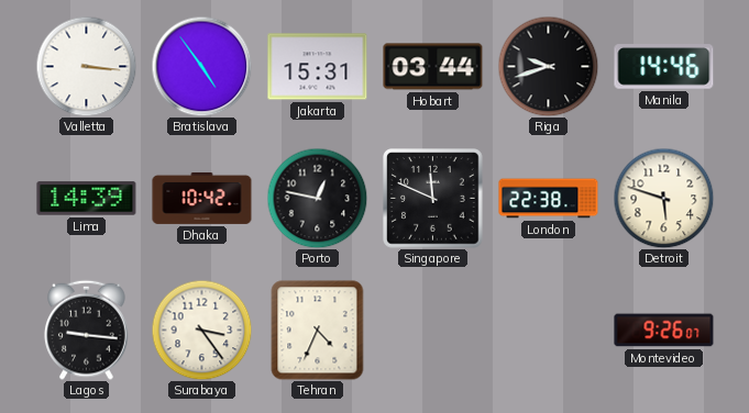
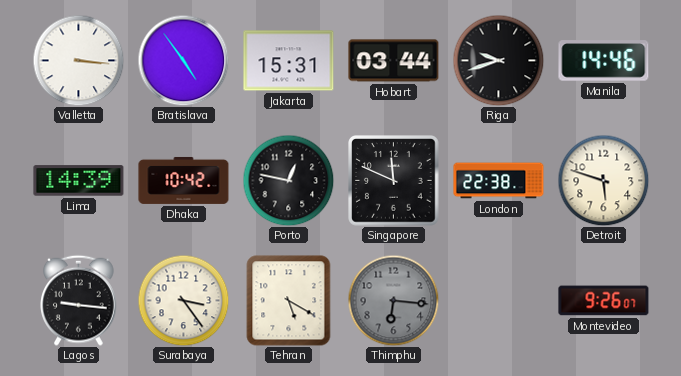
Tehran: 4:34 -> 5:20
Thimphu: none -> 6:16
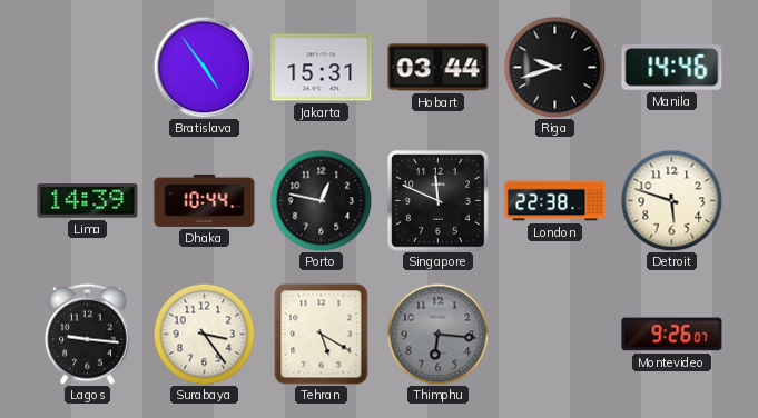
Valletta: 3:16 -> none
Dhaka: 10:42 -> 10:44
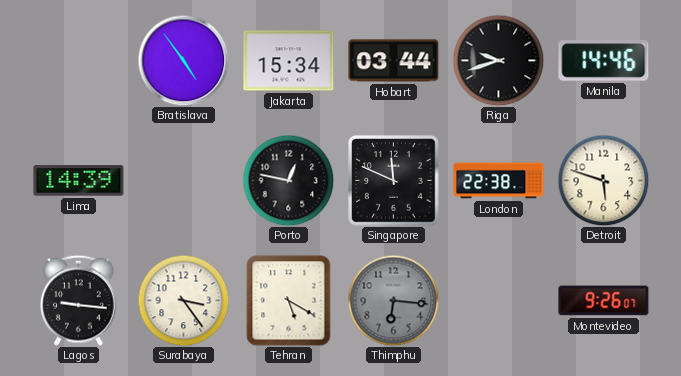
Jakarta: 15:31 -> 15:34
Dhaka: 10:44 -> none
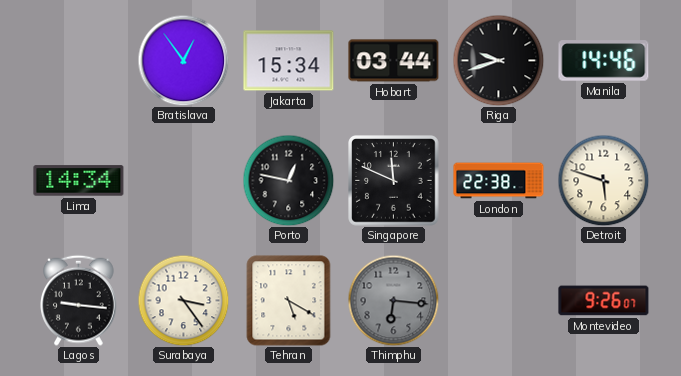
Bratislava: 4:54 -> 12:54
Lima: 14:39 -> 14:34
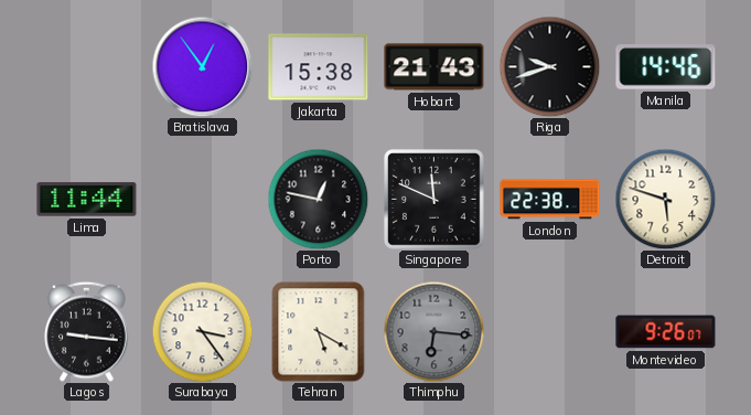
Jakarta: 15:34 -> 15:38
Hobart: 03:44 -> 21:43
Lima: 14:34 -> 11:44
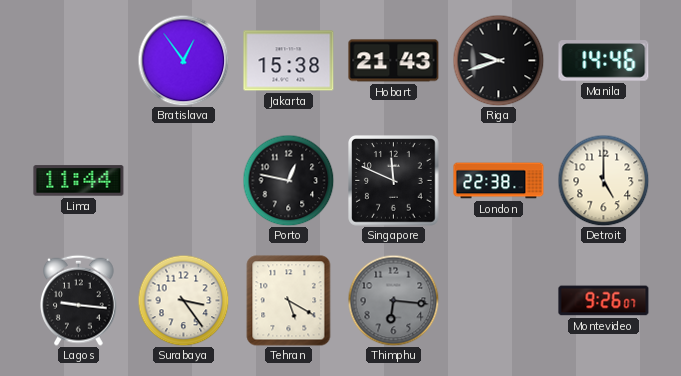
Detroit: 5:48 -> 5:00
